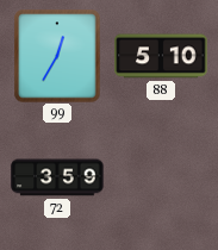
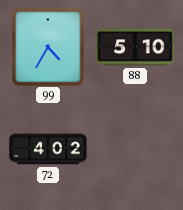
99: 12:35 -> 4:35
72: 3:59 -> 4:02
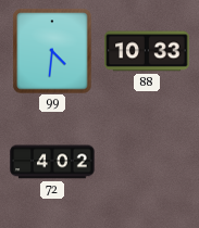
99: 4:35 -> 4:31
88: 5:10 -> 10:33
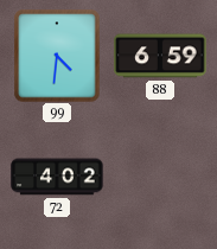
88: 10:33 -> 6:59
